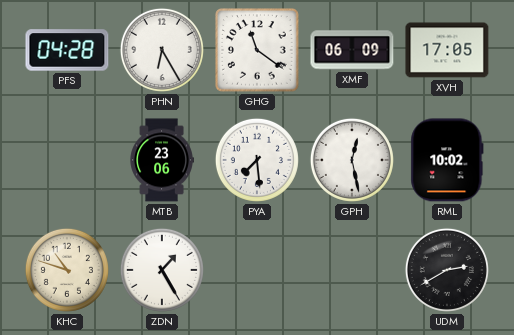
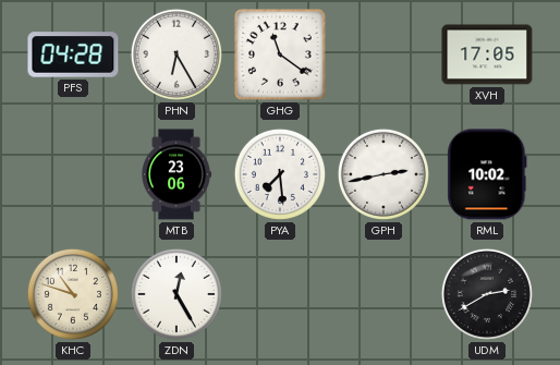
XMF: 06:09 -> none
GPH: 12:28 -> 2:43
ZDN: 1:25 -> 12:25
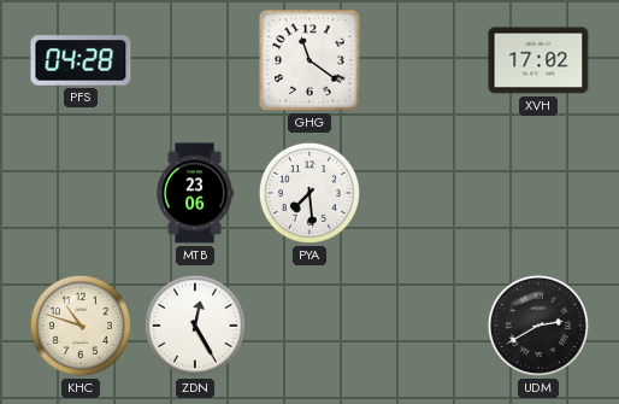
PHN: 6:25 -> none
XVH: 17:05 -> 17:02
GPH: 2:43 -> none
RML: 10:02 -> none
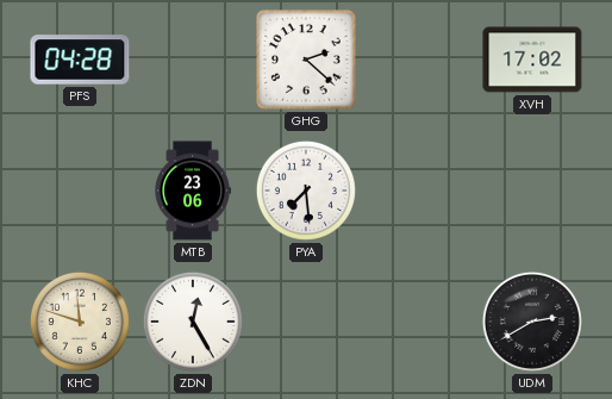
GHG: 11:21 -> 2:22
KHC: 10:48 -> 11:48
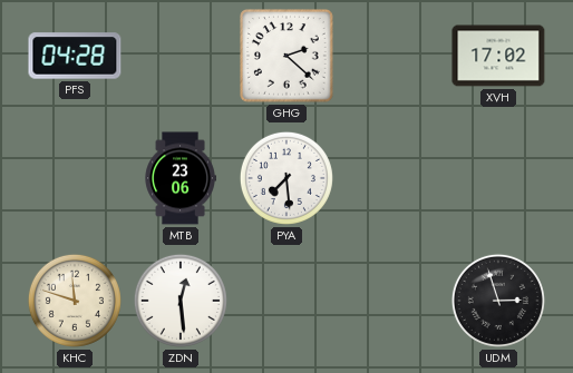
ZDN: 12:25 -> 12:29
UDM: 2:40 -> 2:57
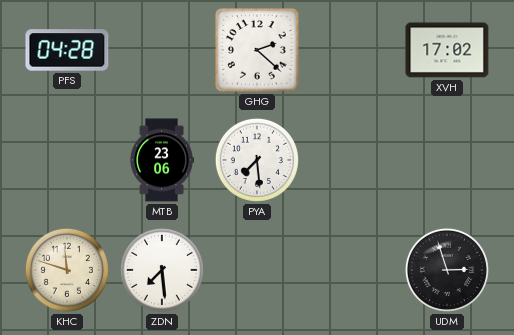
ZDN: 12:29 -> 7:29
